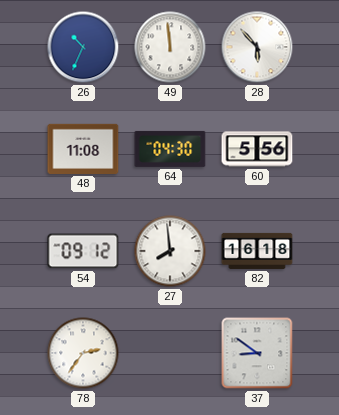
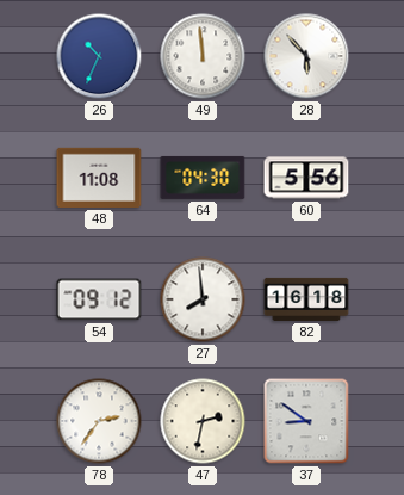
47: none -> 2:32
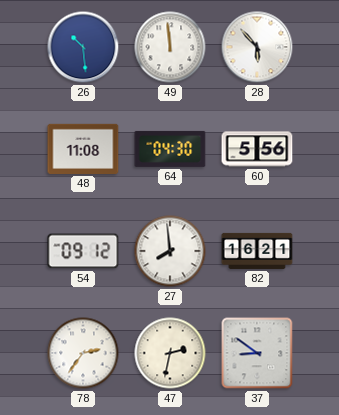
26: 10:34 -> 10:29
82: 16:18 -> 16:21
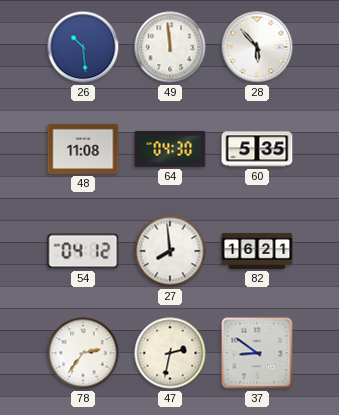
60: 5:56 -> 5:35
54: 09:12 -> 04:12
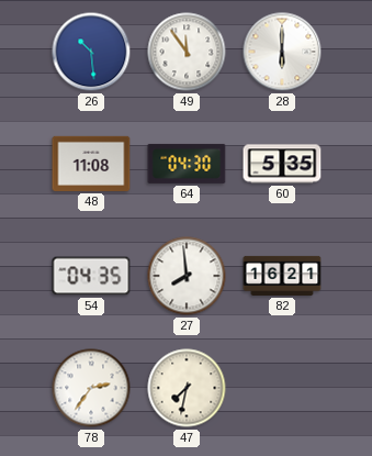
49: 11:59 -> 11:54
28: 5:53 -> 6:00
54: 04:12 -> 04:35
47: 2:32 -> 7:32
37: 8:51 -> none
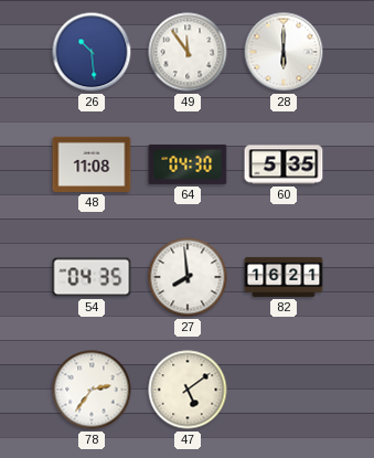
47: 7:32 -> 5:09
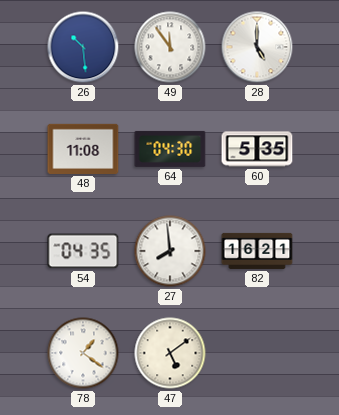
28: 6:00 -> 5:00
78: 2:36 -> 1:21
